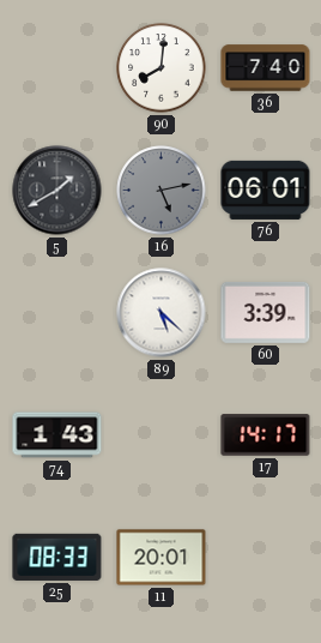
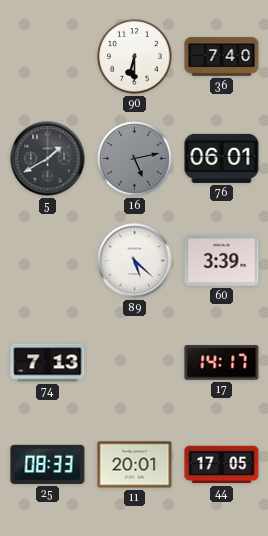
90: 8:01 -> 6:30
74: 1:43 -> 7:13
44: none -> 17:05
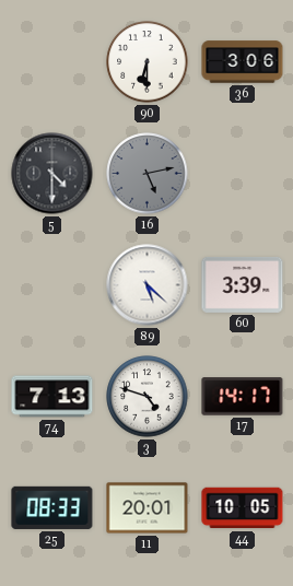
36: 7:40 -> 3:06
5: 1:40 -> 4:30
76: 06:01 -> none
3: none -> 4:48
44: 17:05 -> 10:05
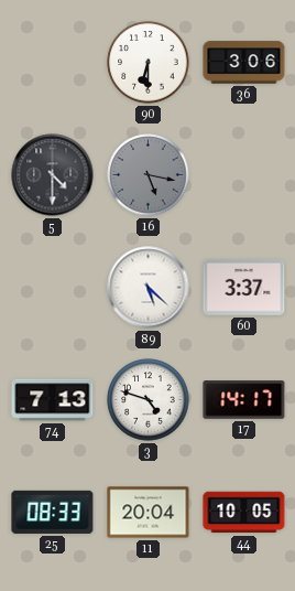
16: 5:13 -> 5:17
60: 3:39 -> 3:37
11: 20:01 -> 20:04
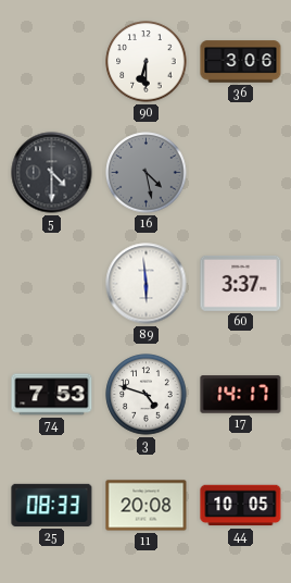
16: 5:17 -> 4:28
89: 5:22 -> 5:59
74: 7:13 -> 7:53
11: 20:04 -> 20:08
